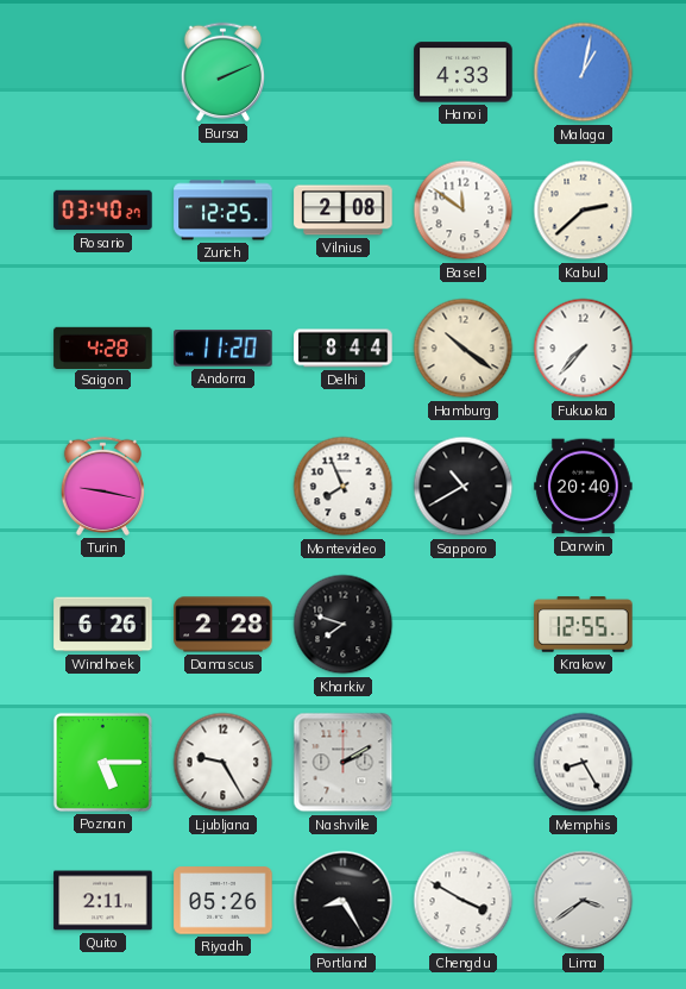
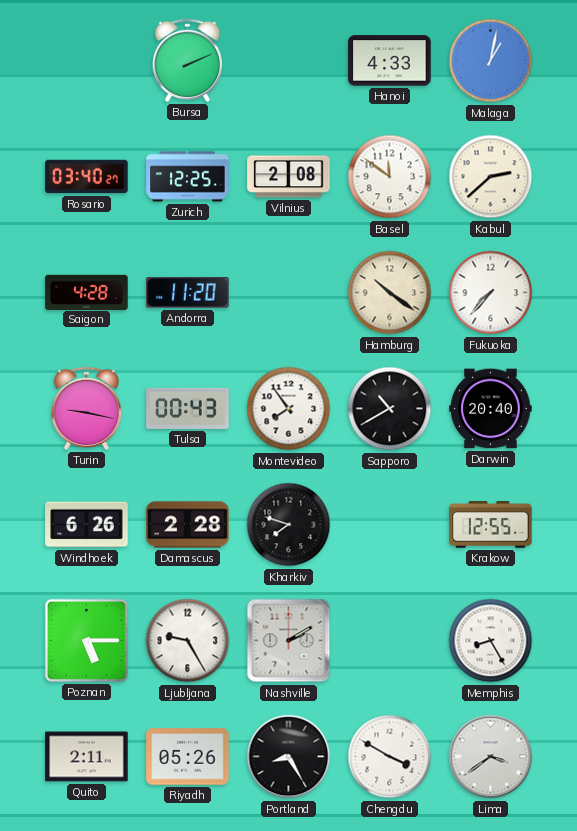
Delhi: 8:44 -> none
Tulsa: none -> 00:43
Montevideo: 7:56 -> 7:54
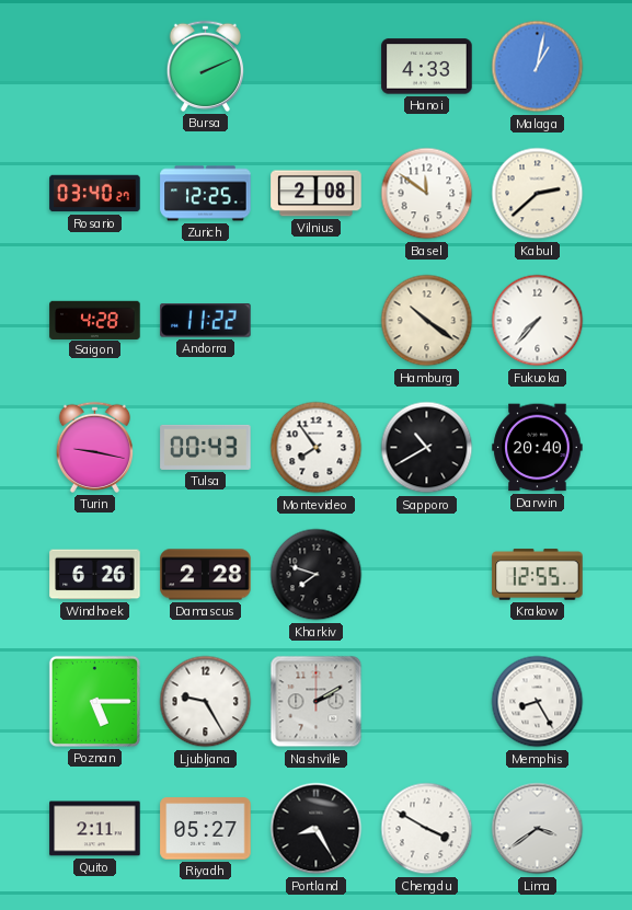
Andorra: 11:20 -> 11:22
Riyadh: 05:26 -> 05:27
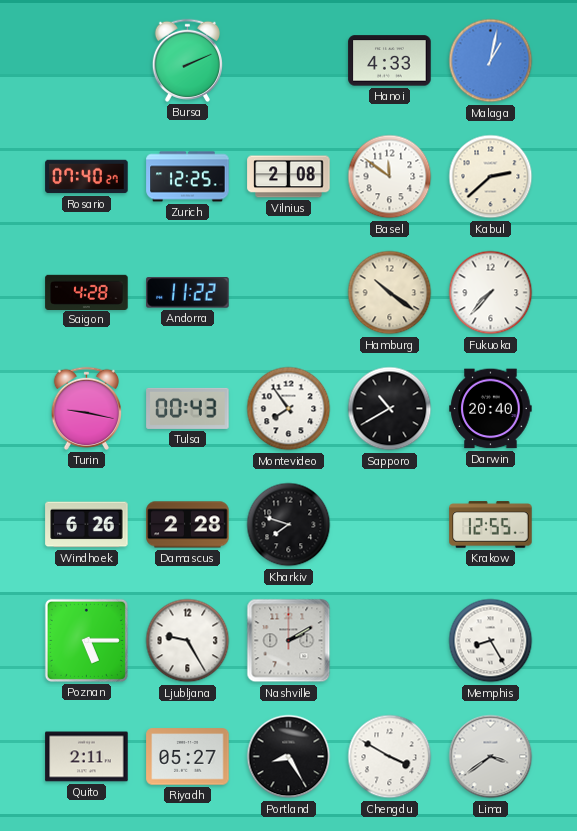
Rosario: 03:40 -> 07:40
